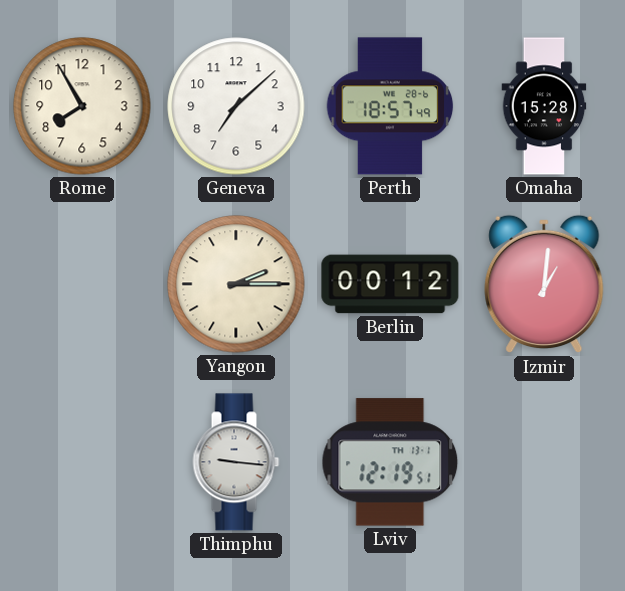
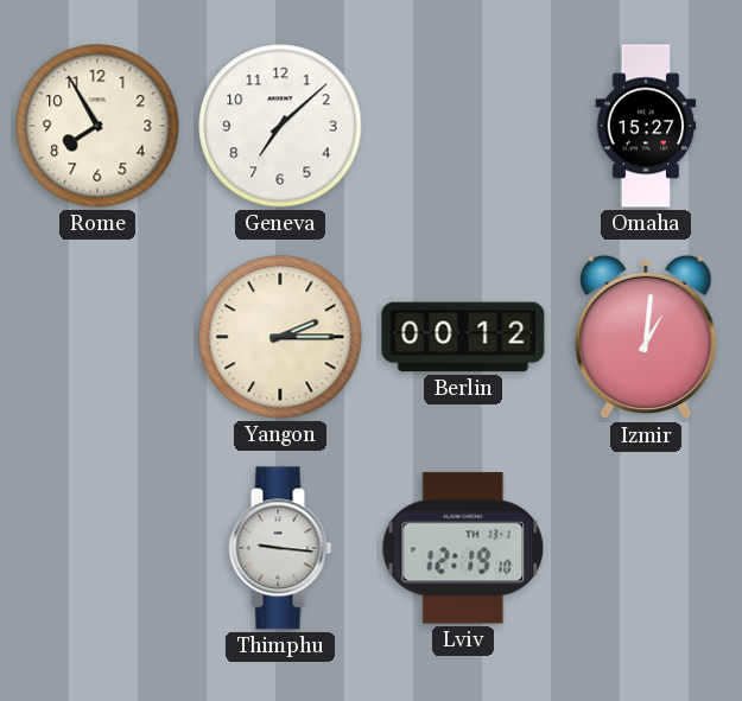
Perth: 18:57 -> none
Omaha: 15:28 -> 15:27
Lviv: 12:19:51 -> 12:19:10
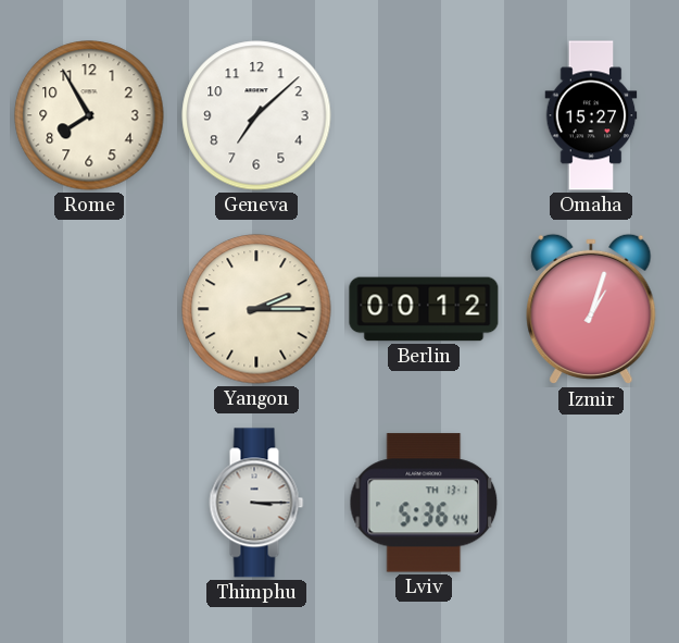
Izmir: 1:01 -> 1:03
Thimphu: 9:16 -> 3:15
Lviv: 12:19 -> 5:36
